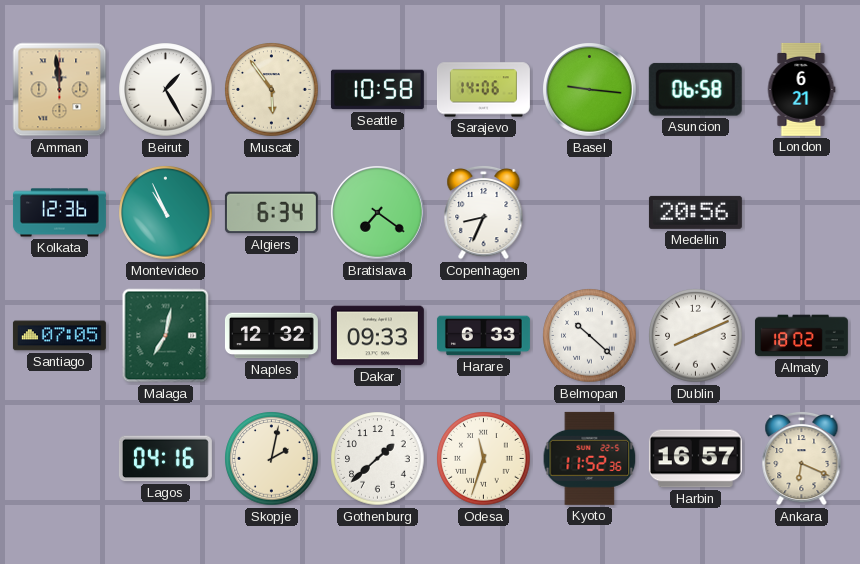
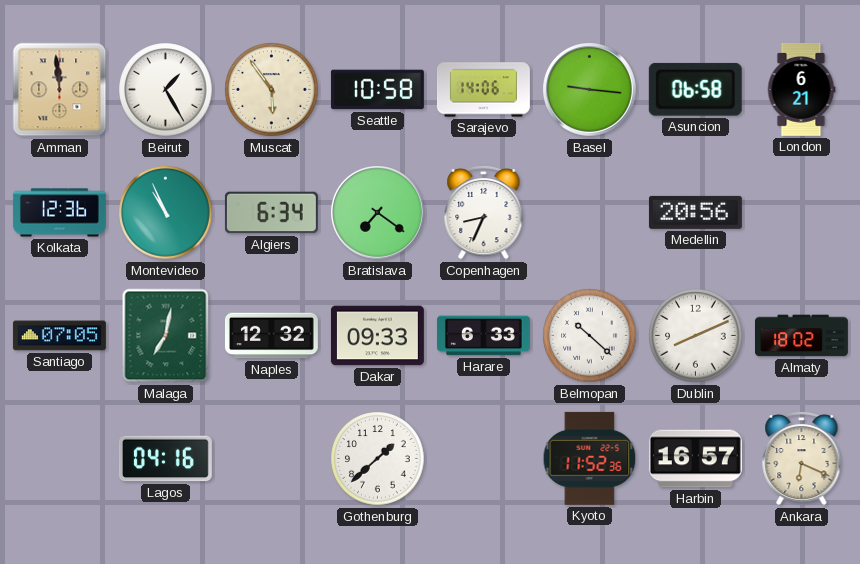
Skopje: 2:02 -> none
Odesa: 11:33 -> none
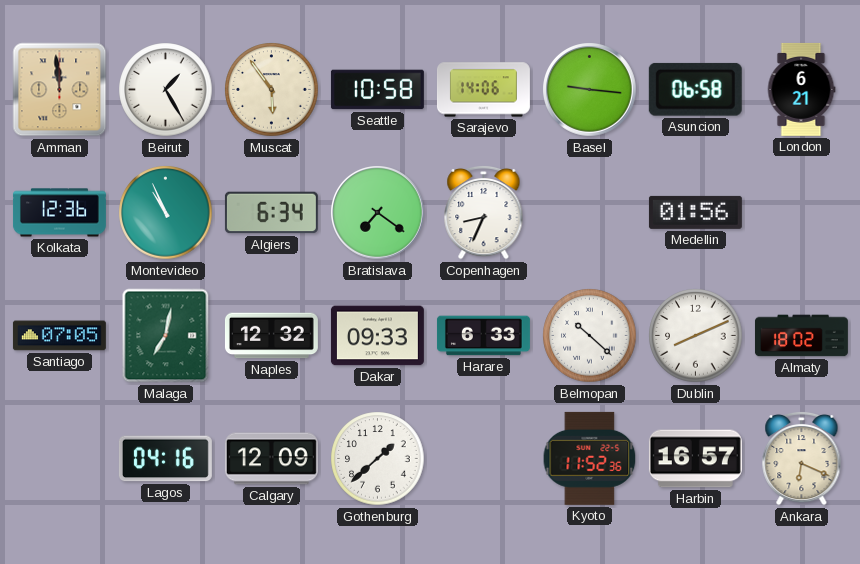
Medellin: 20:56 -> 01:56
Calgary: none -> 12:09
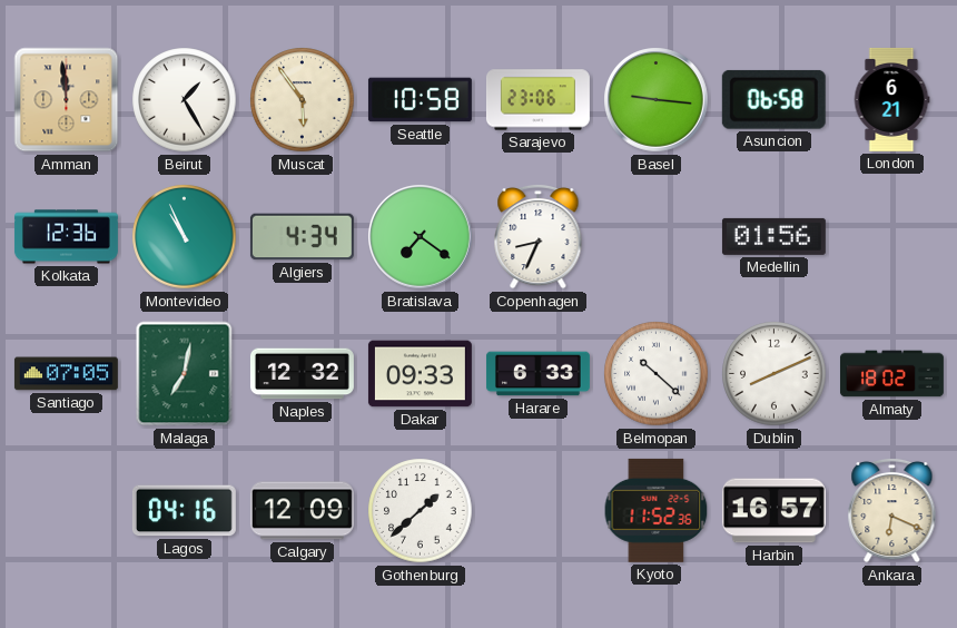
Sarajevo: 14:06 -> 23:06
Algiers: 6:34 -> 4:34
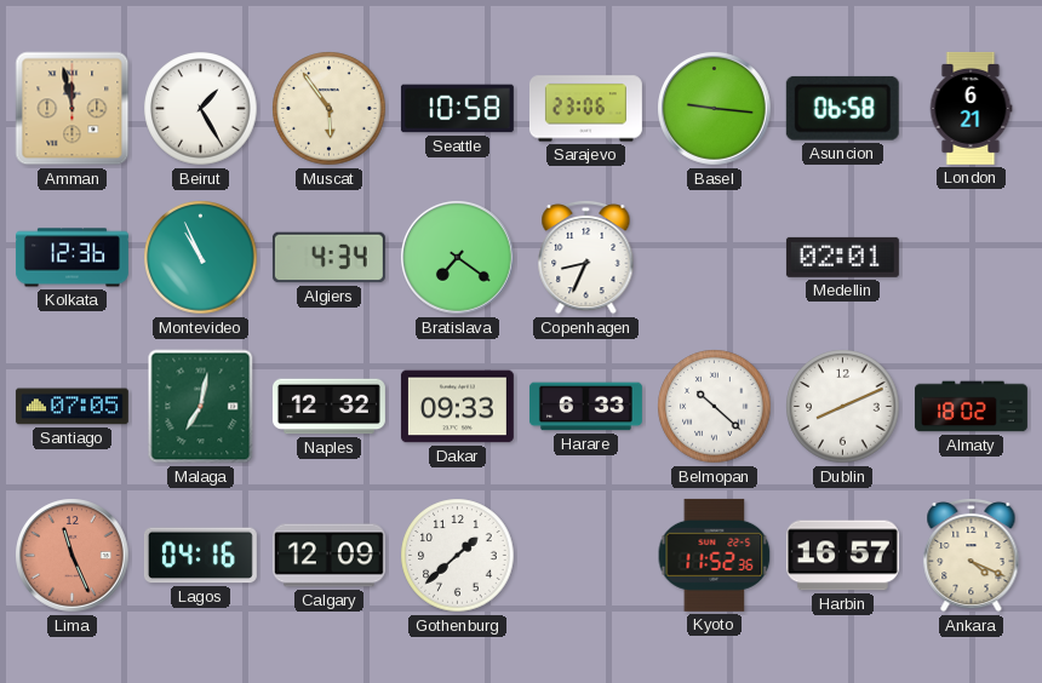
Amman: 11:59 -> 11:58
Medellin: 01:56 -> 02:01
Lima: none -> 11:26
Ankara: 6:19 -> 4:19
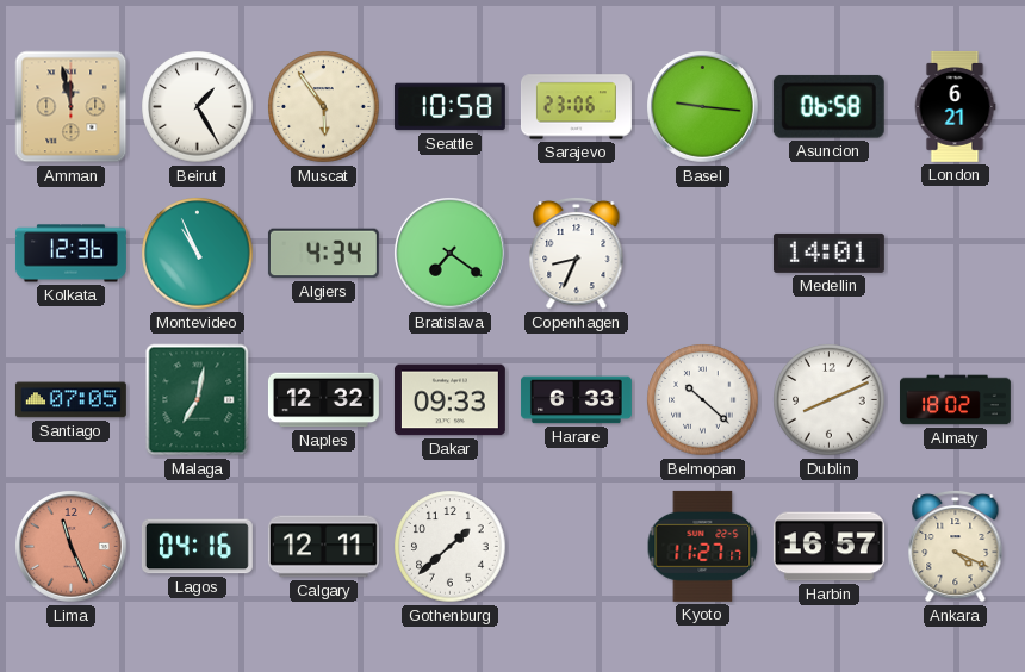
Medellin: 02:01 -> 14:01
Calgary: 12:09 -> 12:11
Kyoto: 11:52 -> 11:27
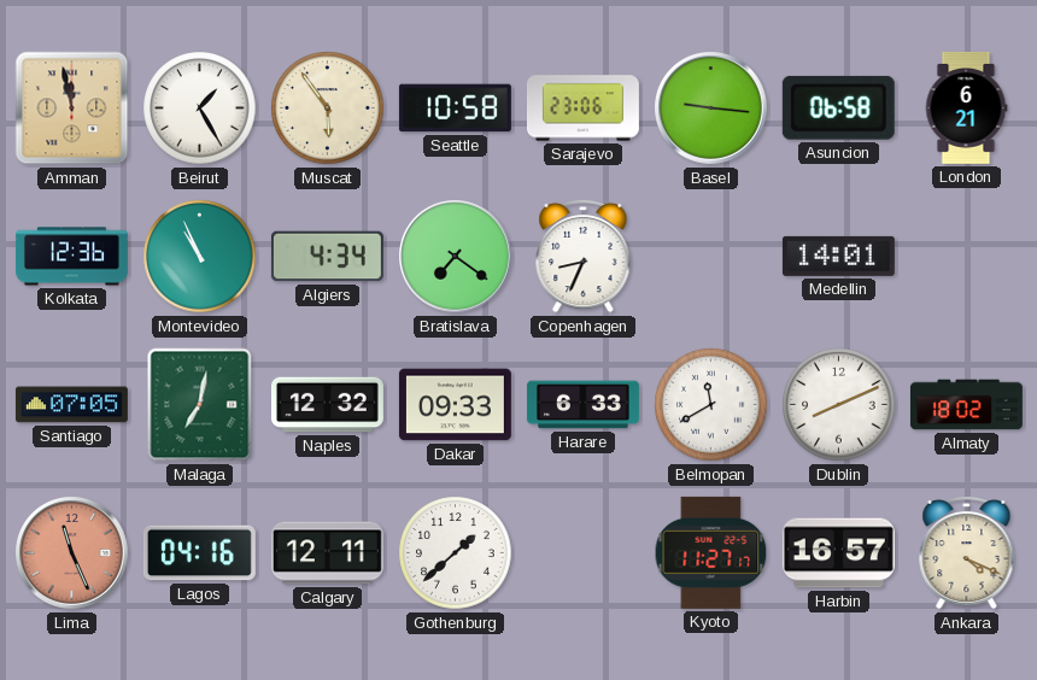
Belmopan: 10:22 -> 11:40
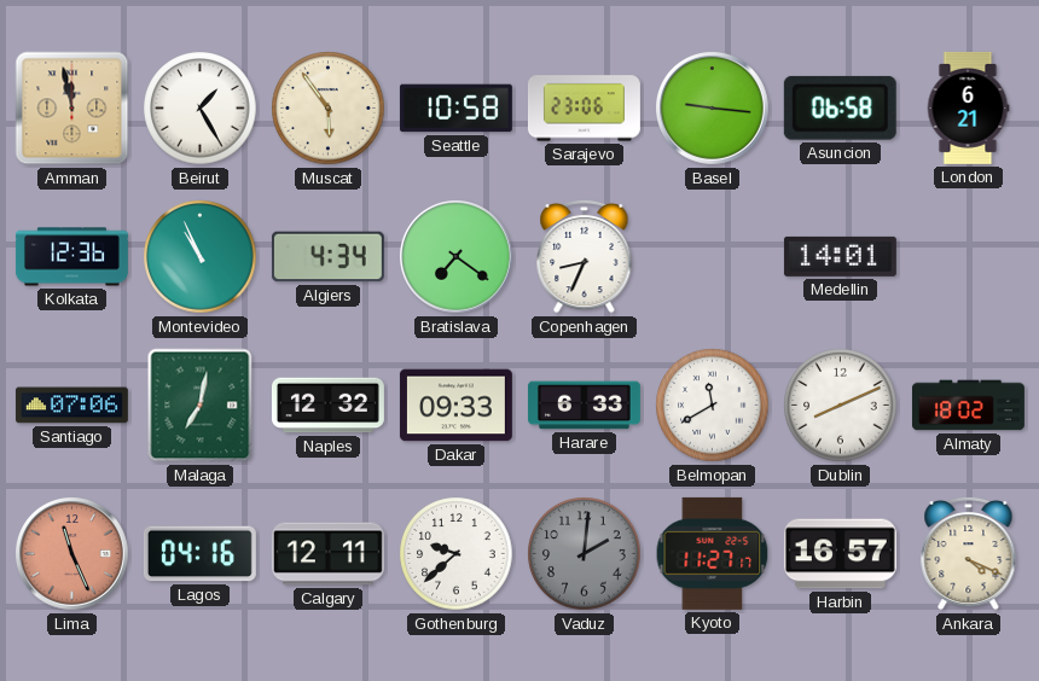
Santiago: 07:05 -> 07:06
Gothenburg: 1:38 -> 9:38
Vaduz: none -> 2:01
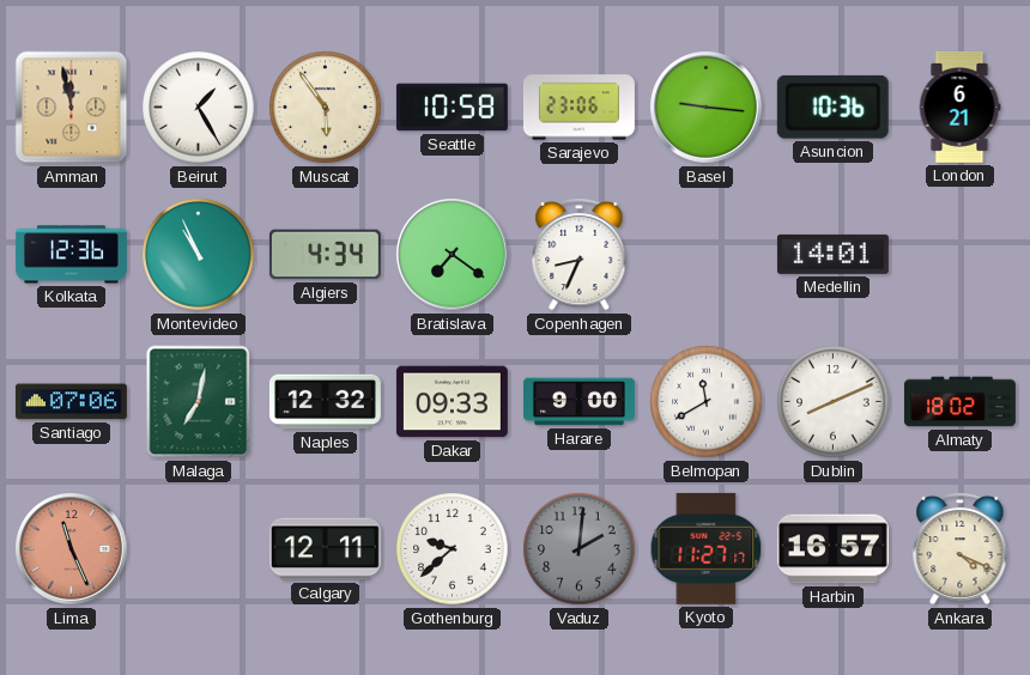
Asuncion: 06:58 -> 10:36
Harare: 6:33 -> 9:00
Lagos: 04:16 -> none
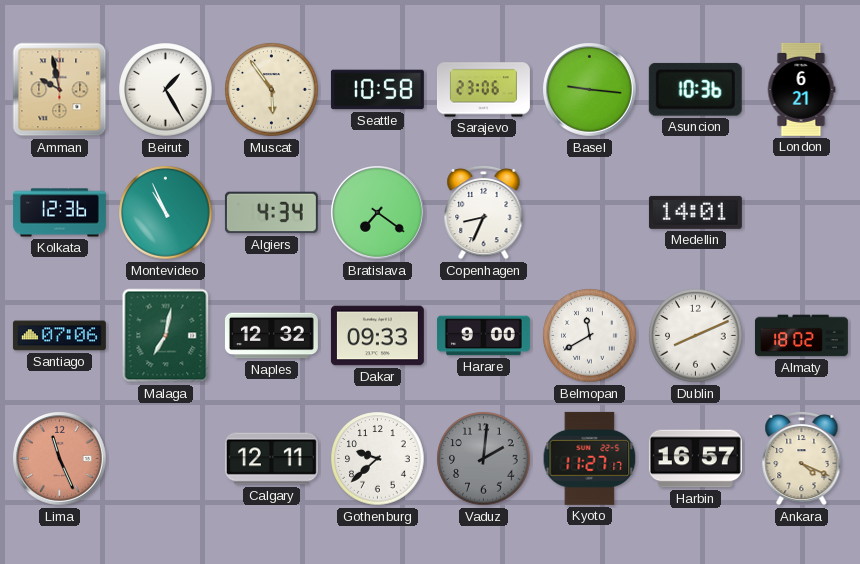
Amman: 11:58 -> 9:58
